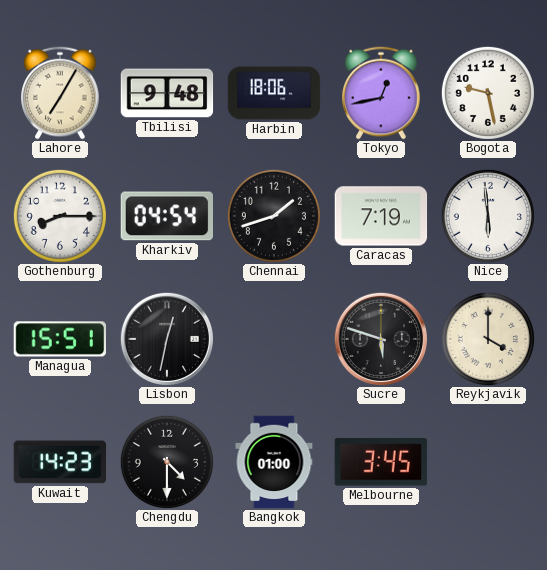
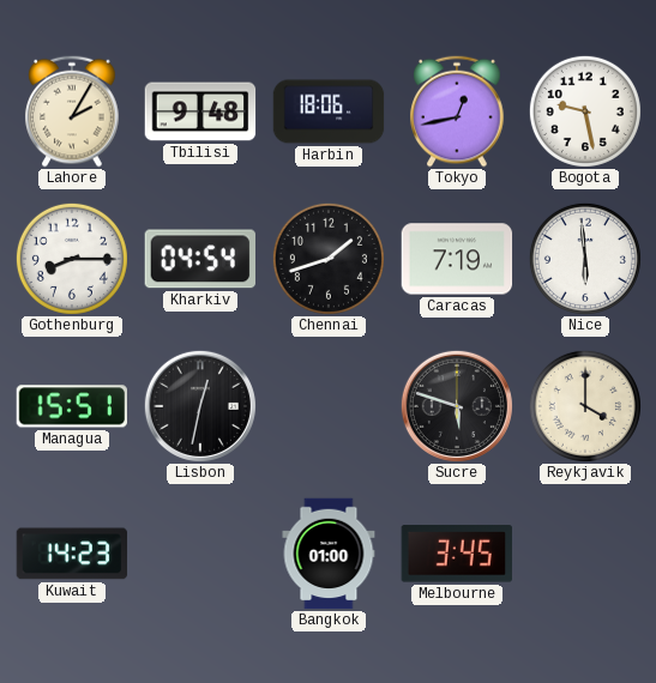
Lahore: 7:05 -> 2:05
Chengdu: 4:30 -> none
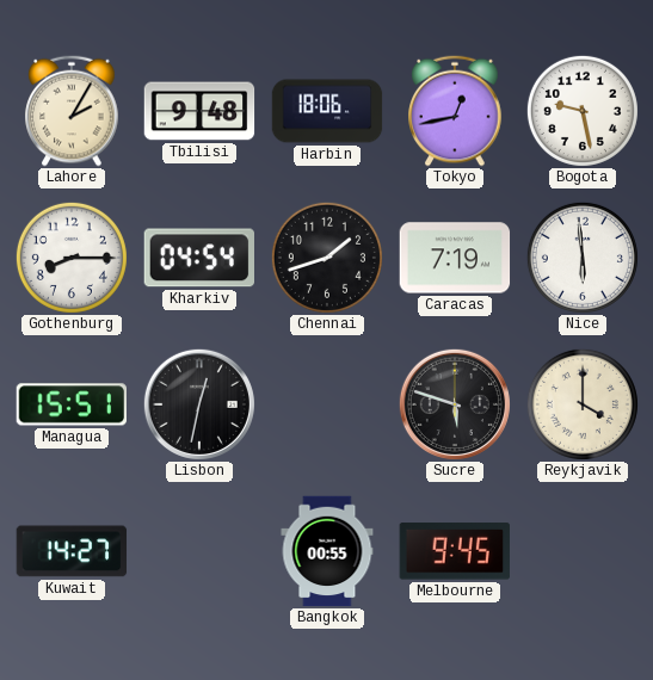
Kuwait: 14:23 -> 14:27
Bangkok: 01:00 -> 00:55
Melbourne: 3:45 -> 9:45
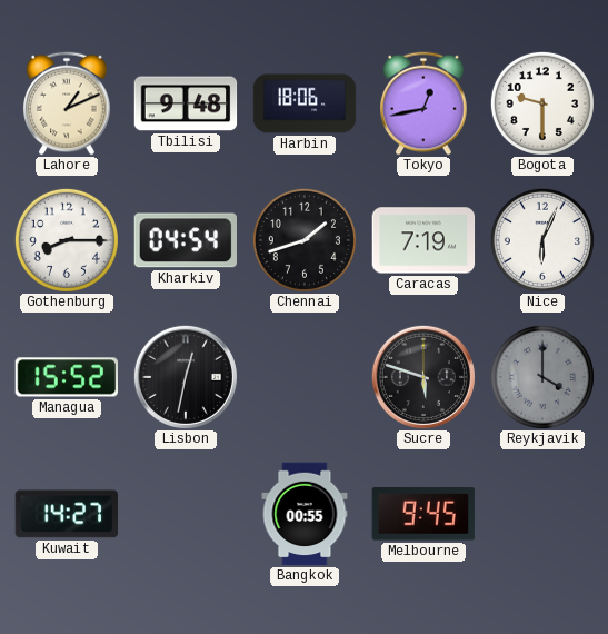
Lahore: 2:05 -> 1:11
Bogota: 9:28 -> 9:30
Nice: 5:59 -> 6:04
Managua: 15:51 -> 15:52
Reykjavik dial: cream -> grey
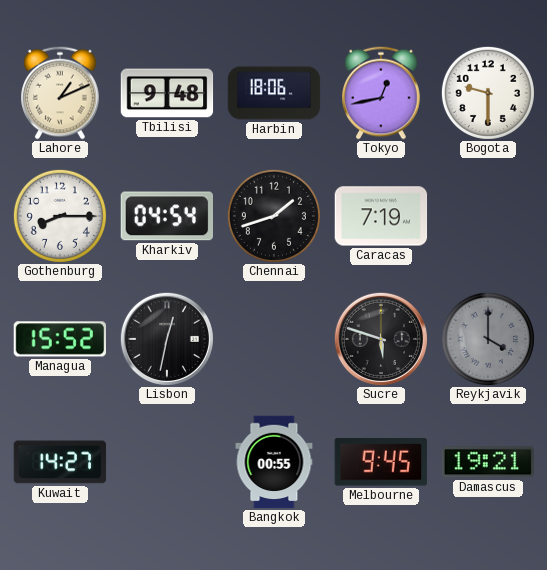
Nice: 6:04 -> none
Damascus: none -> 19:21
